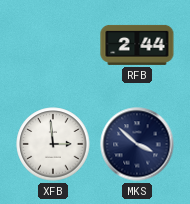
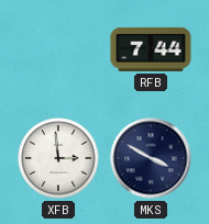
RFB: 2:44 -> 7:44
MKS: 3:52 -> 3:50
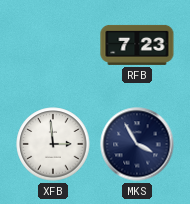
RFB: 7:44 -> 7:23
MKS: 3:50 -> 3:55
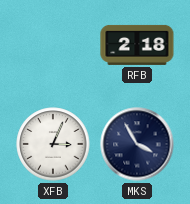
RFB: 7:23 -> 2:18
XFB: 2:59 -> 3:04
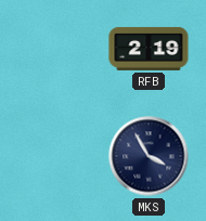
RFB: 2:18 -> 2:19
XFB: 3:04 -> none
